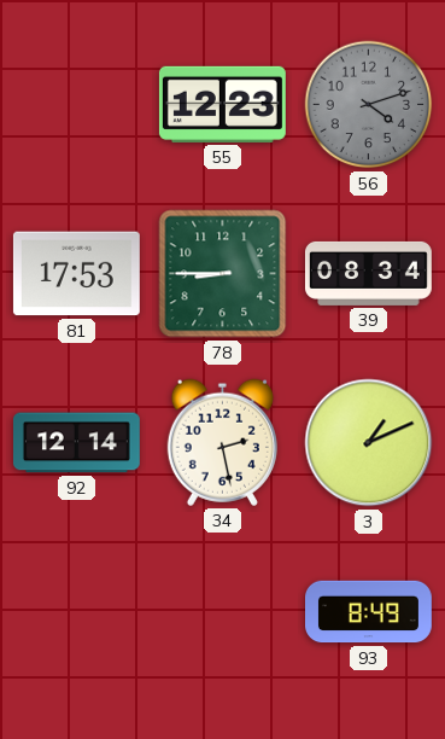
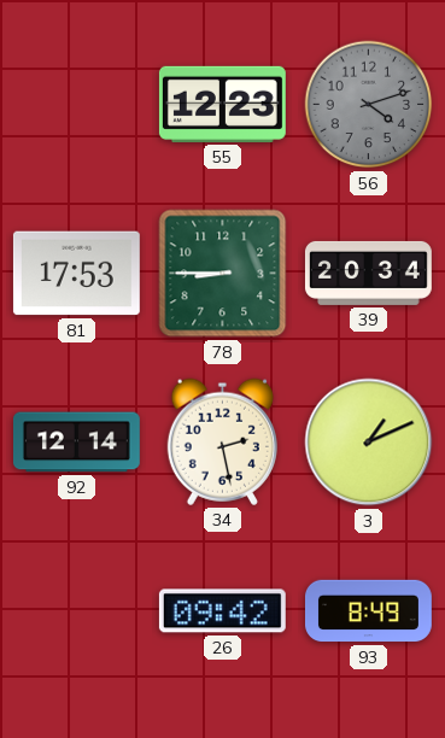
39: 08:34 -> 20:34
26: none -> 09:42
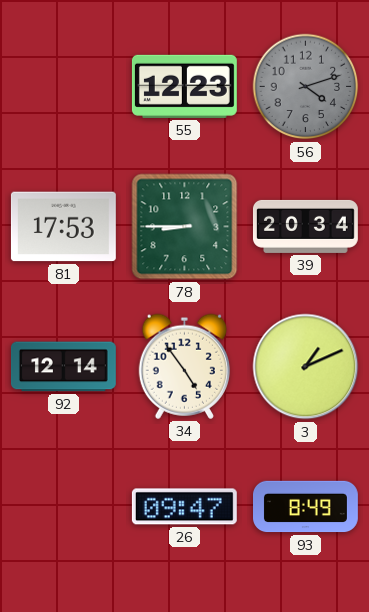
34: 2:28 -> 4:54
26: 09:42 -> 09:47
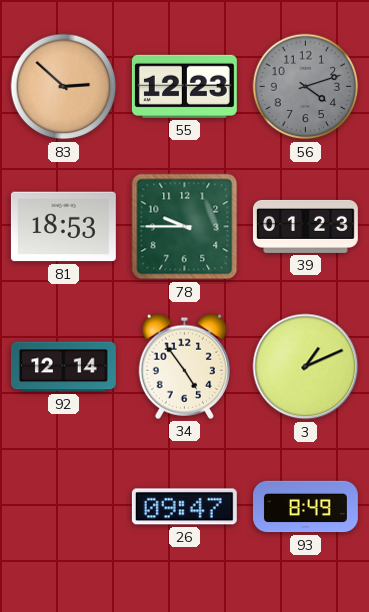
83: none -> 2:52
81: 17:53 -> 18:53
78: 8:45 -> 9:45
39: 20:34 -> 01:23
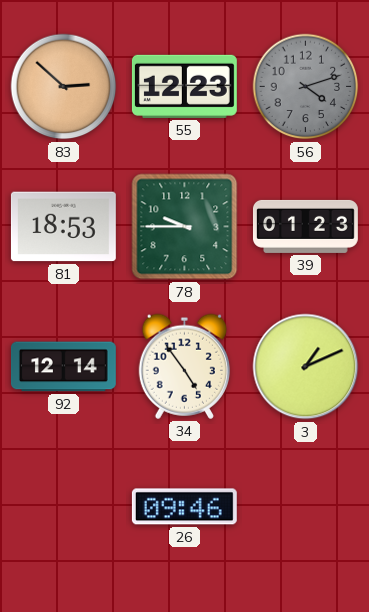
26: 09:47 -> 09:46
93: 8:49 -> none
